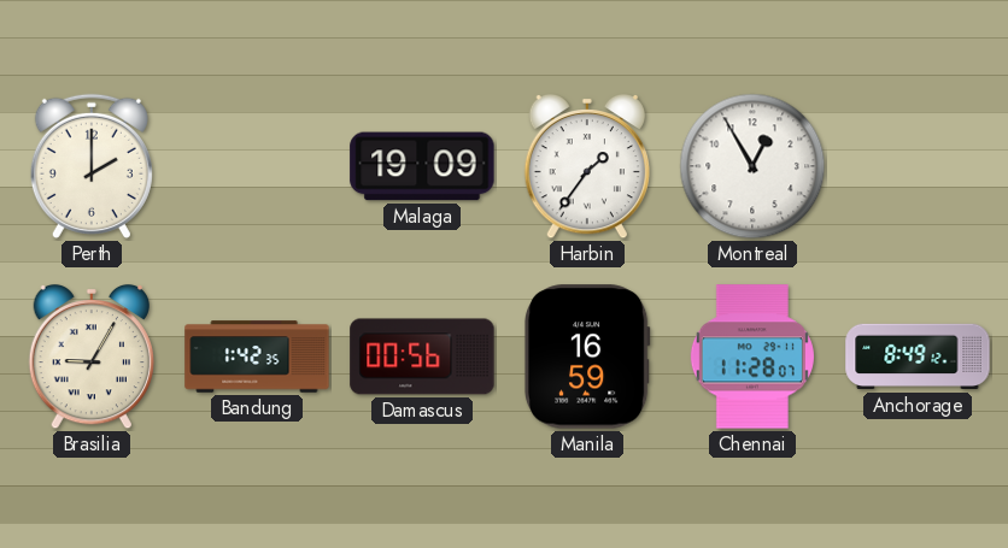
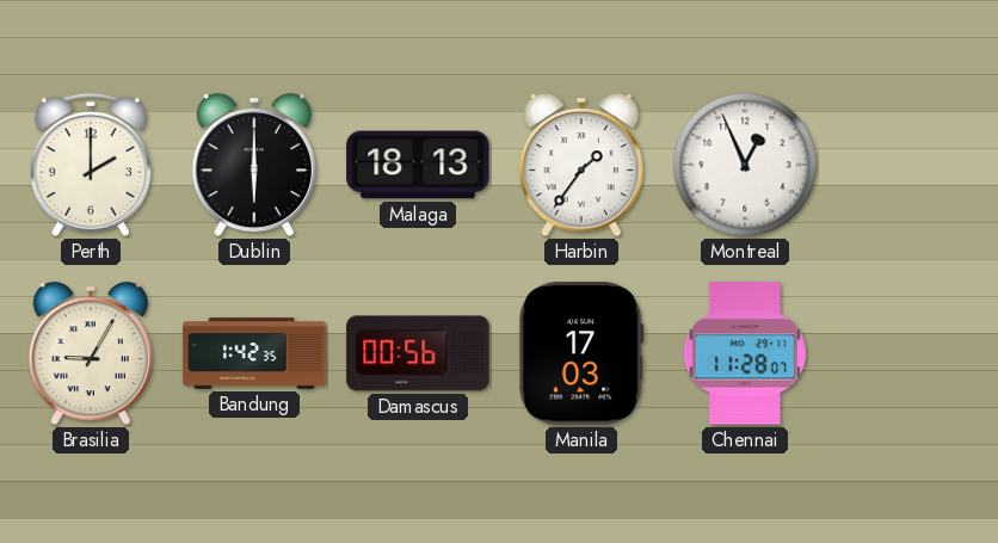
Dublin: none -> 6:00
Malaga: 19:09 -> 18:13
Montreal: 12:55 -> 12:56
Manila: 16:59 -> 17:03
Anchorage: 8:49 -> none
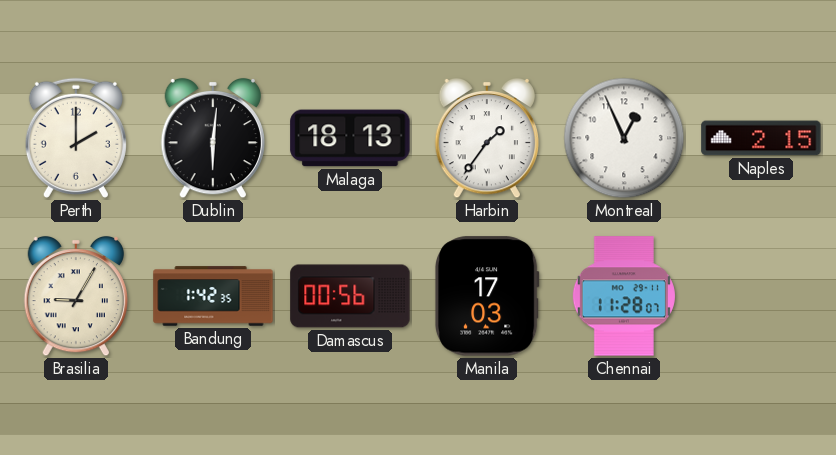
Dublin: 6:00 -> 6:01
Naples: none -> 2:15
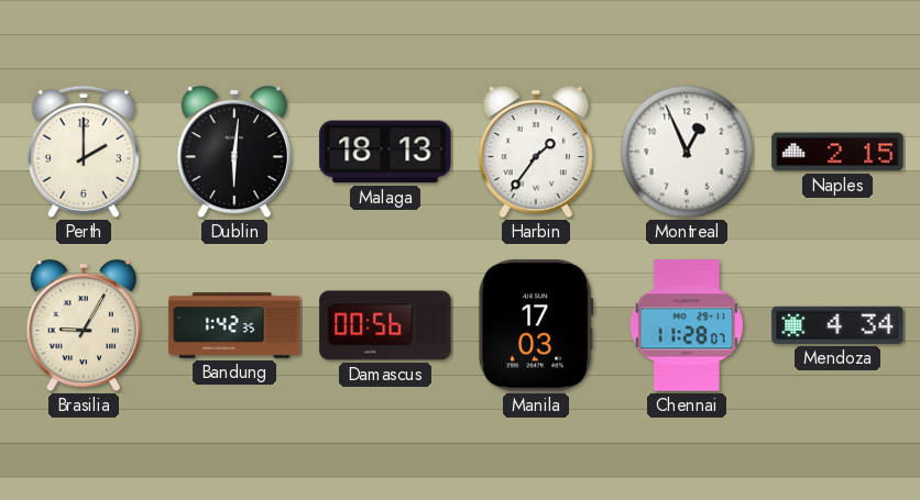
Mendoza: none -> 4:34
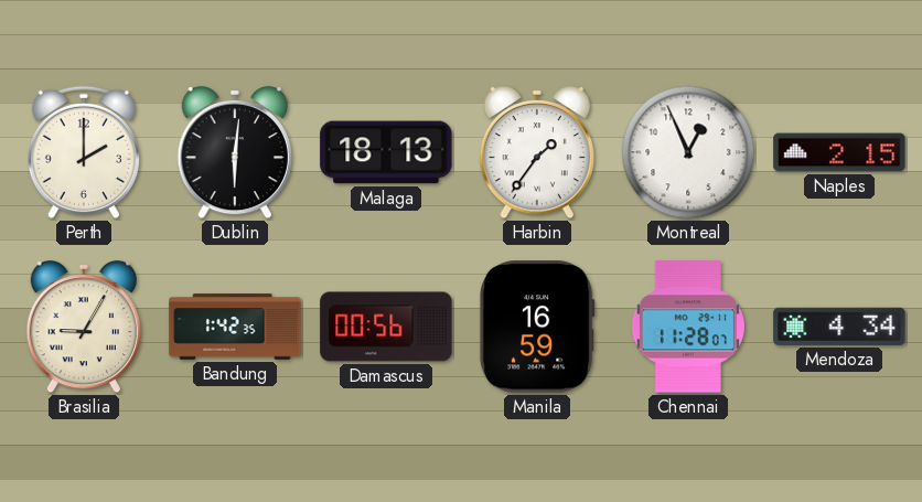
Manila: 17:03 -> 16:59
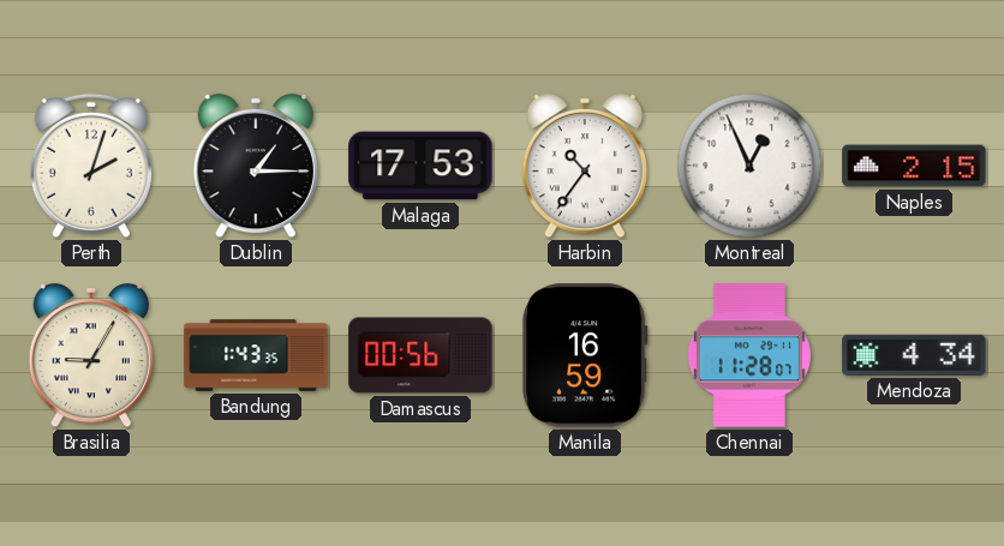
Perth: 2:00 -> 2:03
Dublin: 6:01 -> 1:15
Malaga: 18:13 -> 17:53
Harbin: 1:36 -> 10:36
Bandung: 1:42 -> 1:43
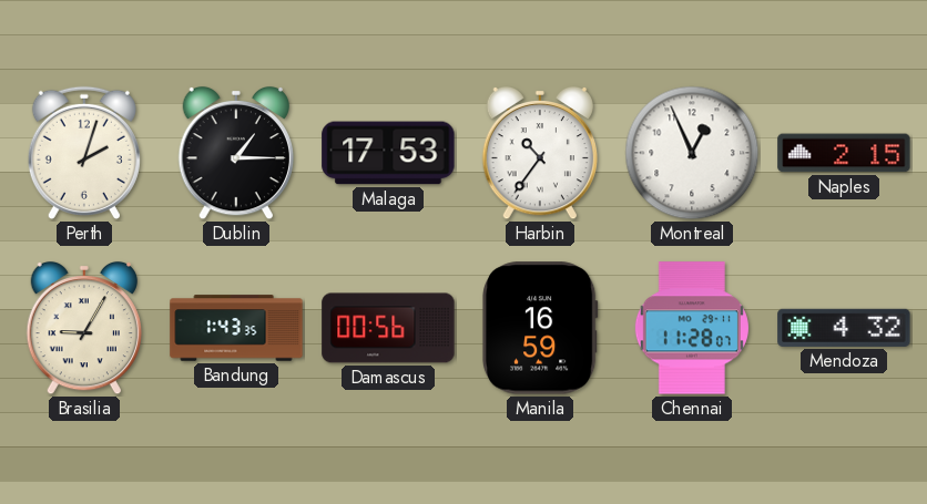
Mendoza: 4:34 -> 4:32
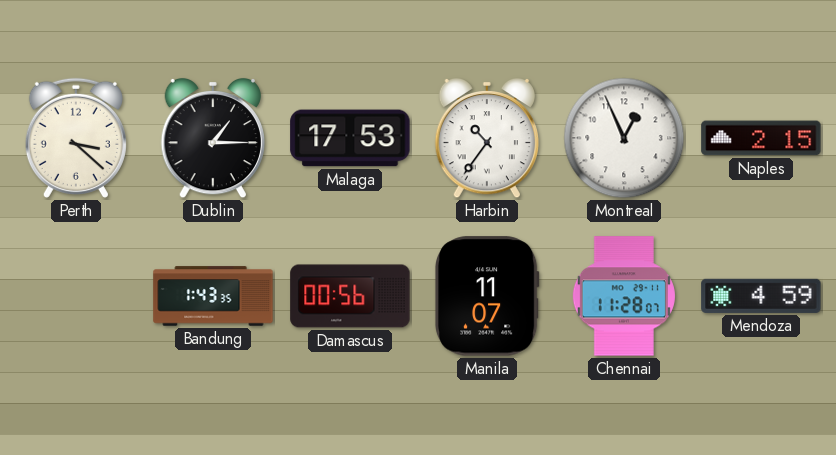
Perth: 2:03 -> 3:22
Brasilia: 9:05 -> none
Manila: 16:59 -> 11:07
Mendoza: 4:32 -> 4:59
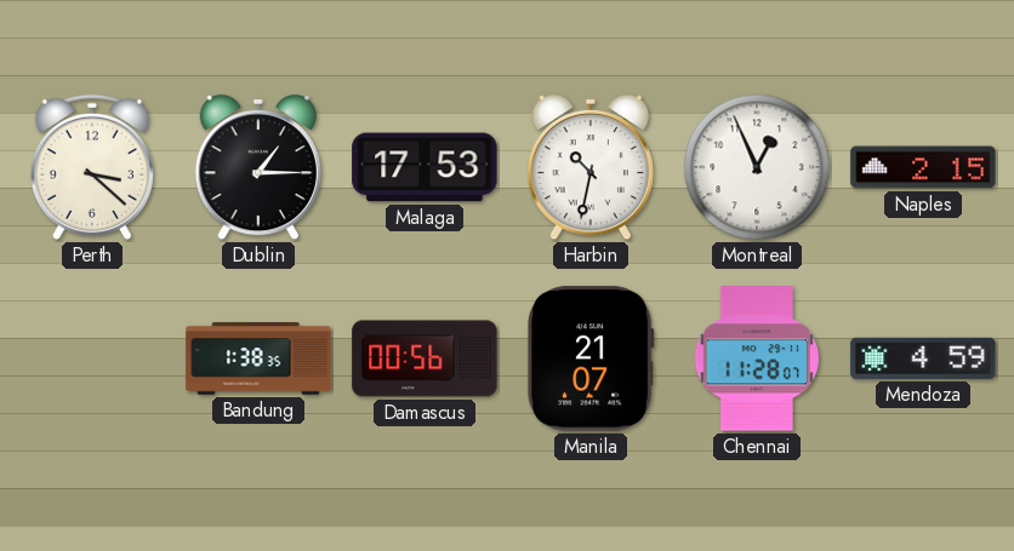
Harbin: 10:36 -> 10:32
Bandung: 1:43 -> 1:38
Manila: 11:07 -> 21:07
